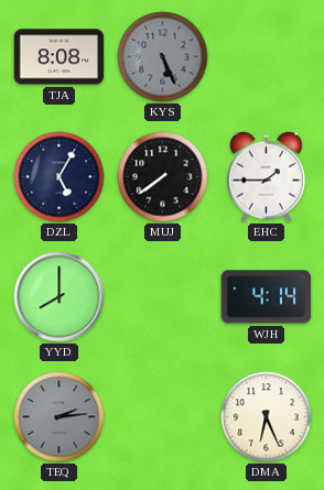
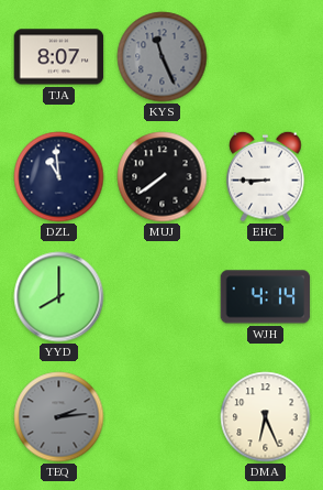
TJA: 8:08 -> 8:07
KYS: 5:26 -> 11:26
DZL: 5:05 -> 10:59
EHC: 1:45 -> 8:45
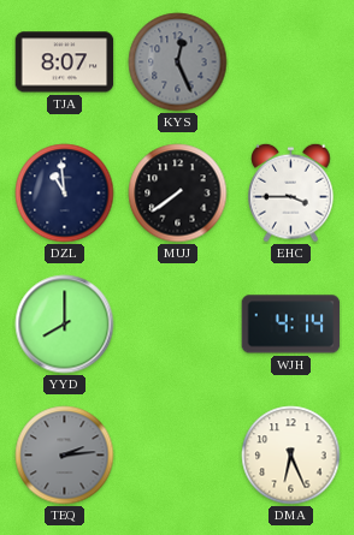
KYS: 11:26 -> 12:26
EHC: 8:45 -> 3:45
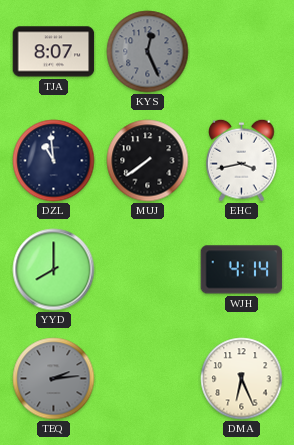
EHC: 3:45 -> 3:43
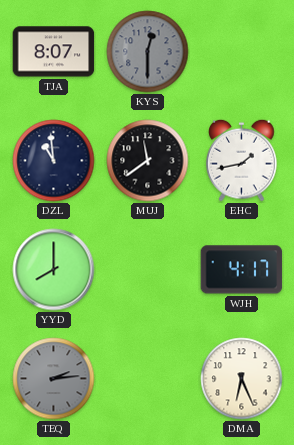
KYS: 12:26 -> 12:30
MUJ: 7:39 -> 11:39
EHC: 3:43 -> 1:43
WJH: 4:14 -> 4:17
